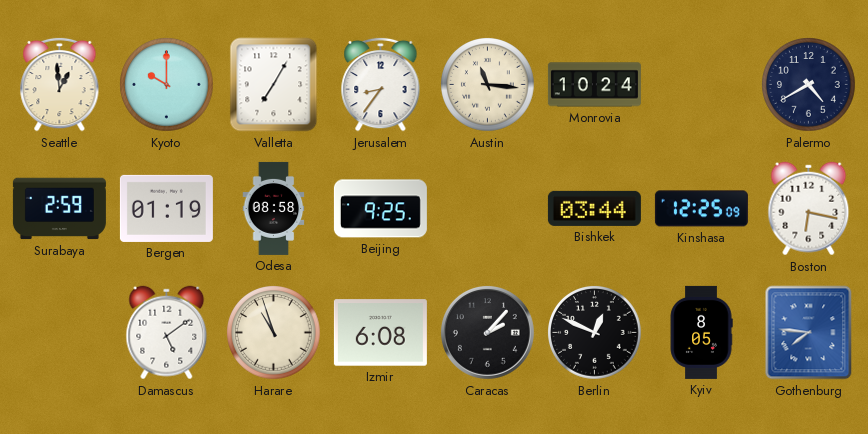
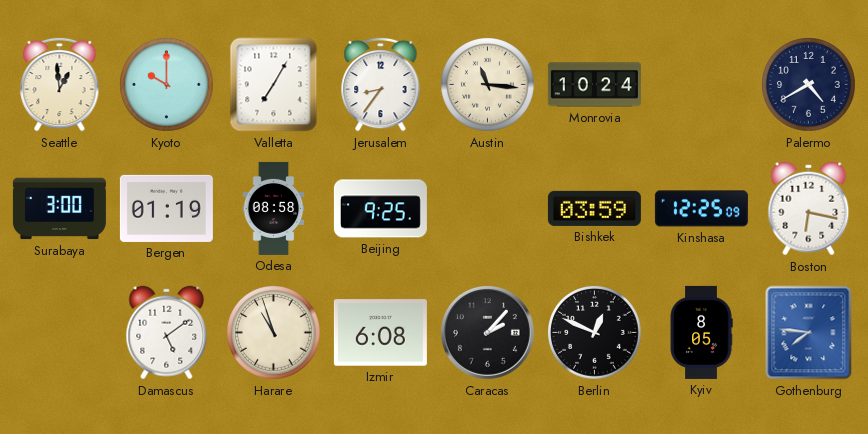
Surabaya: 2:59 -> 3:00
Bishkek: 03:44 -> 03:59
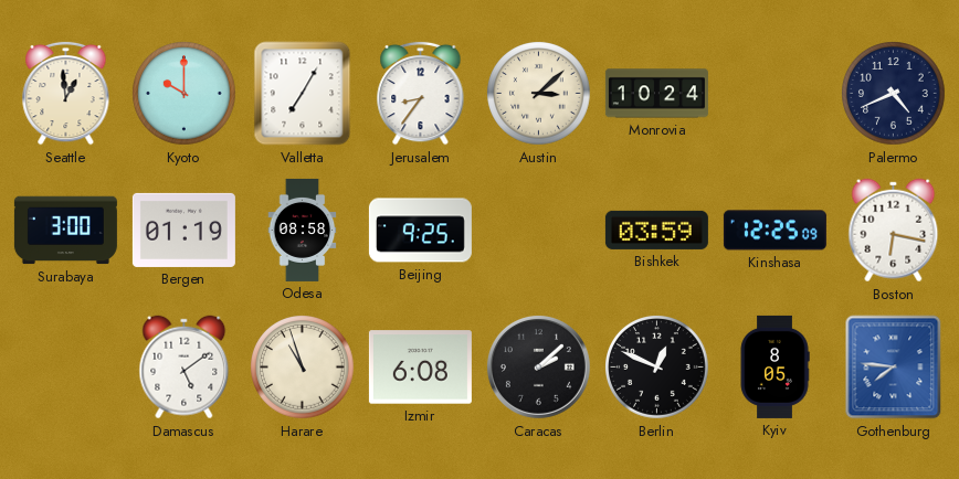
Austin: 11:16 -> 3:08
Palermo: 4:40 -> 4:41
Caracas: 2:07 -> 2:08
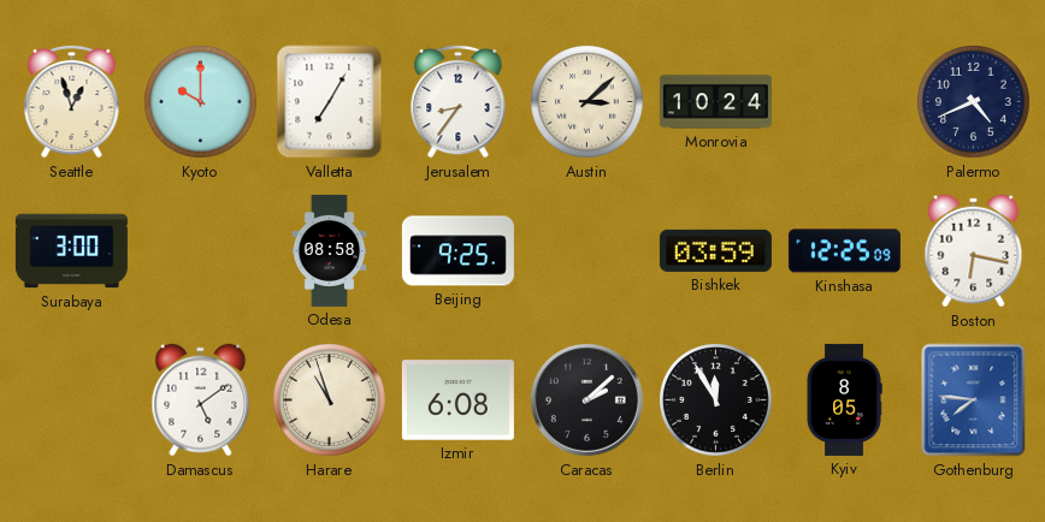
Seattle: 12:59 -> 12:57
Bergen: 01:19 -> none
Berlin: 12:49 -> 11:55
